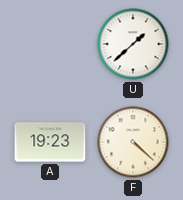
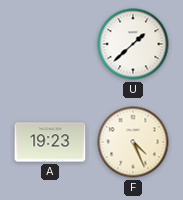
F: 4:22 -> 4:26
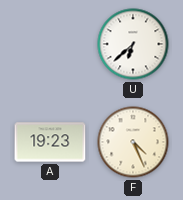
U: 1:38 -> 6:38
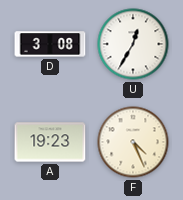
D: none -> 3:08
U: 6:38 -> 12:35
